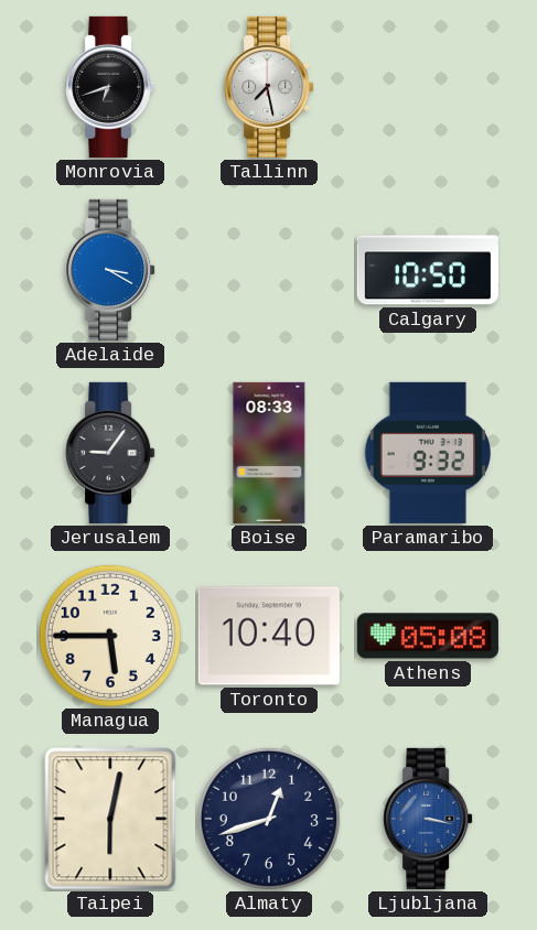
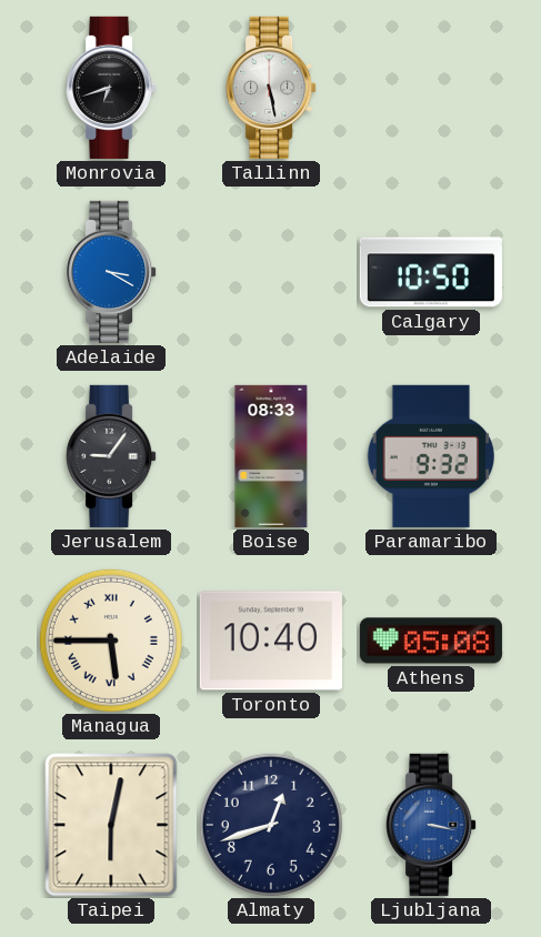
Tallinn: 7:28 -> 5:28
Managua numerals: Arabic -> Roman
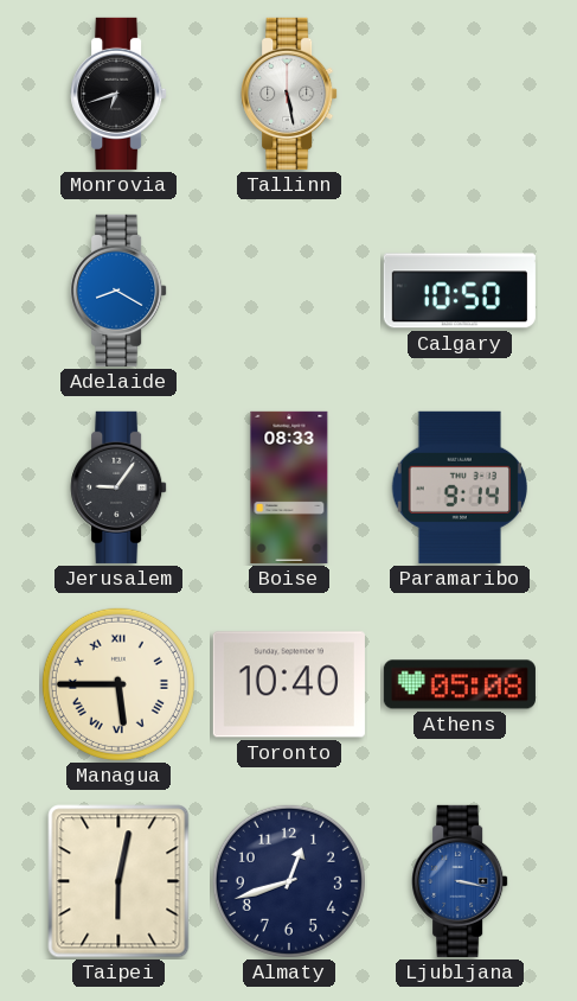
Adelaide: 3:20 -> 8:20
Paramaribo: 9:32 -> 9:14
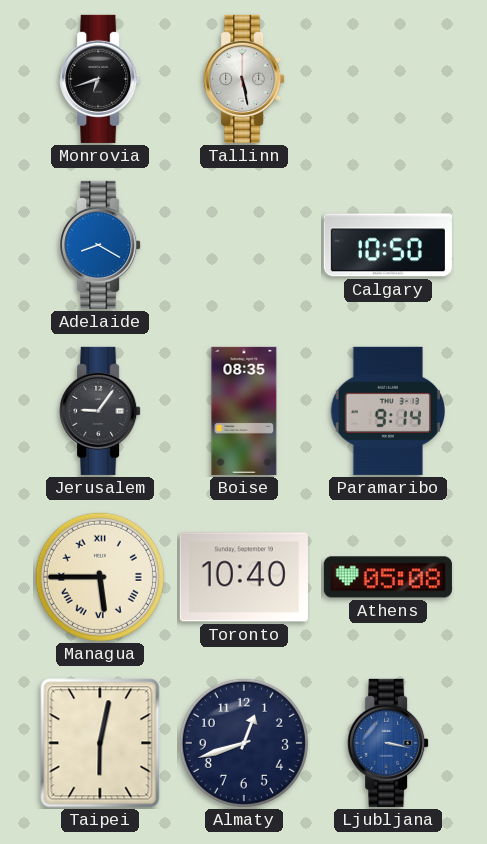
Boise: 08:33 -> 08:35
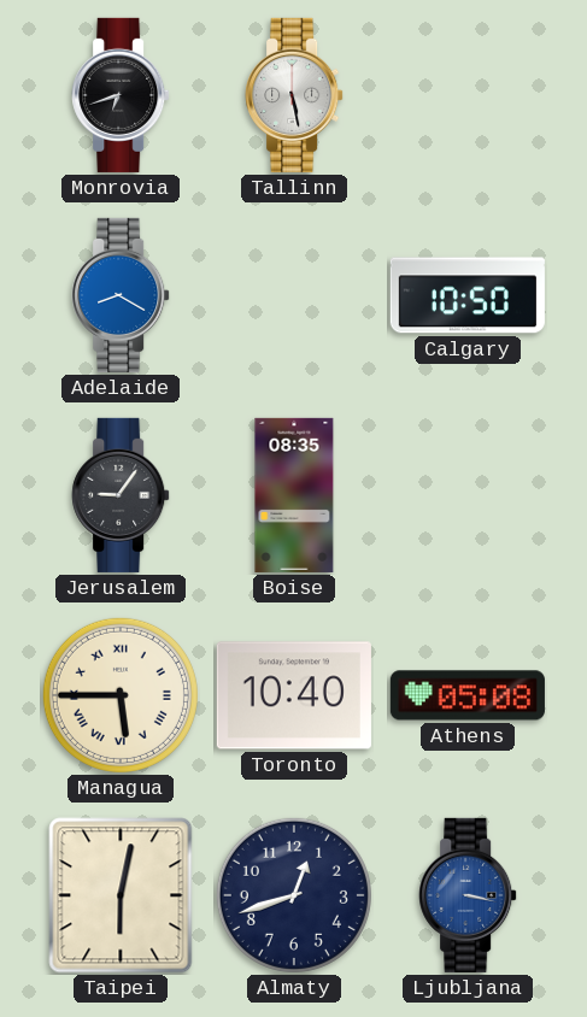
Paramaribo: 9:14 -> none
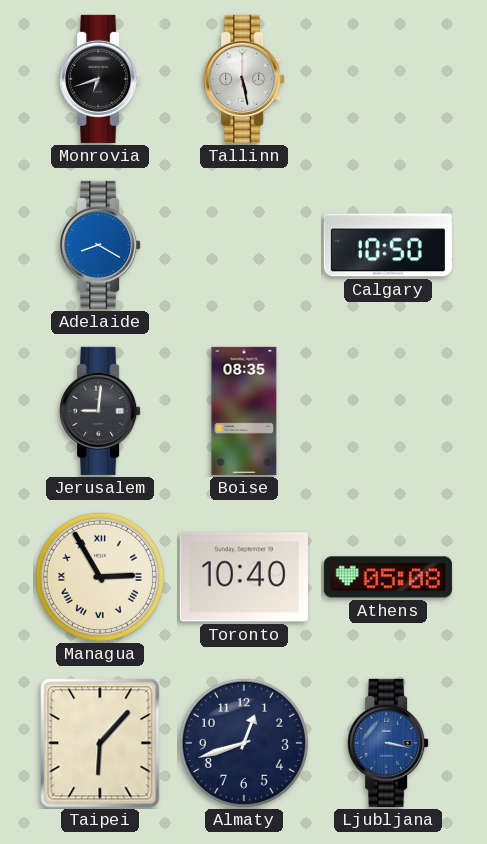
Jerusalem: 9:06 -> 9:01
Managua: 5:45 -> 2:55
Taipei: 6:02 -> 6:07
